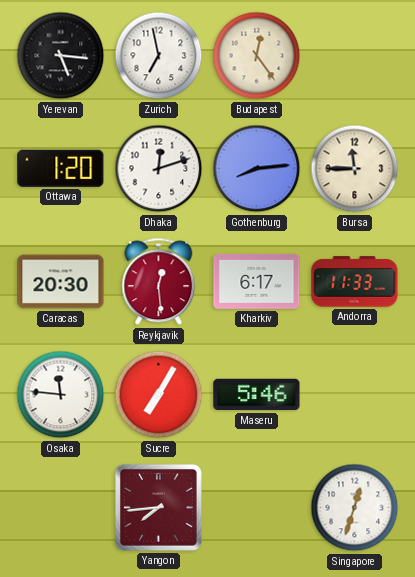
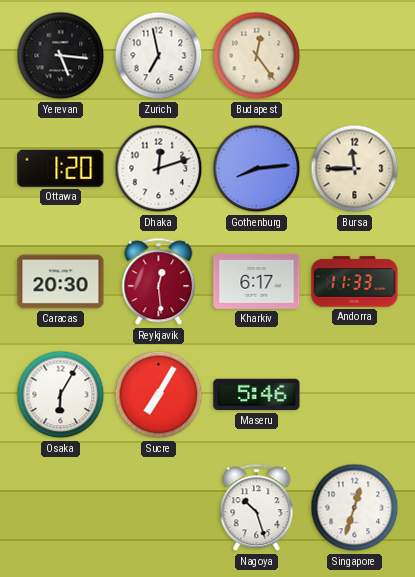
Osaka: 11:46 -> 6:05
Yangon: 7:44 -> none
Nagoya: none -> 10:27
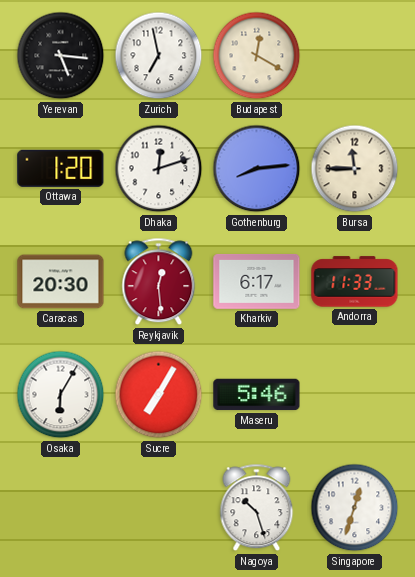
Budapest: 12:24 -> 12:20
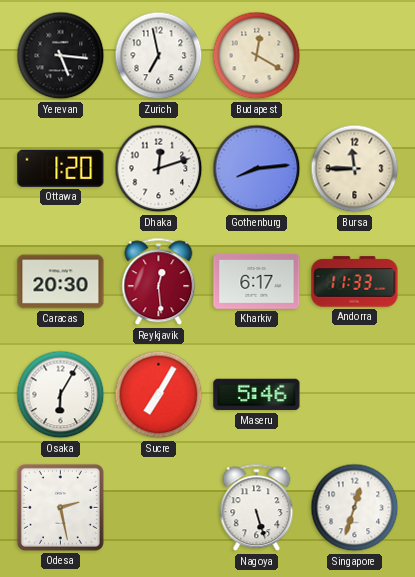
Odesa: none -> 2:28
Nagoya: 10:27 -> 5:27
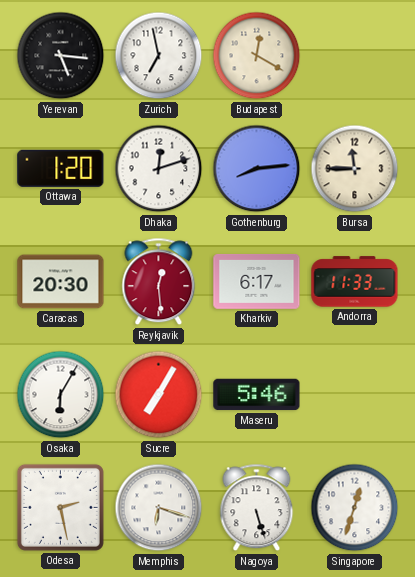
Memphis: none -> 6:18
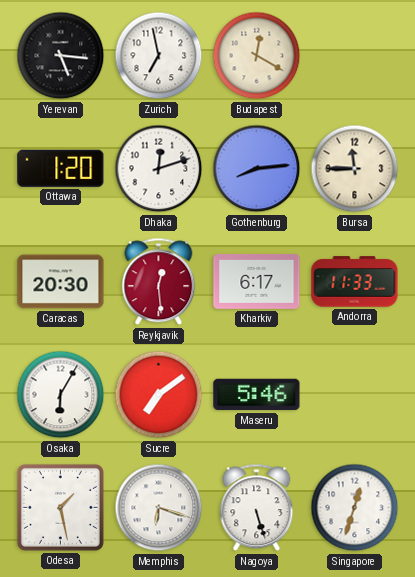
Sucre: 7:05 -> 7:09
Odesa: 2:28 -> 1:28
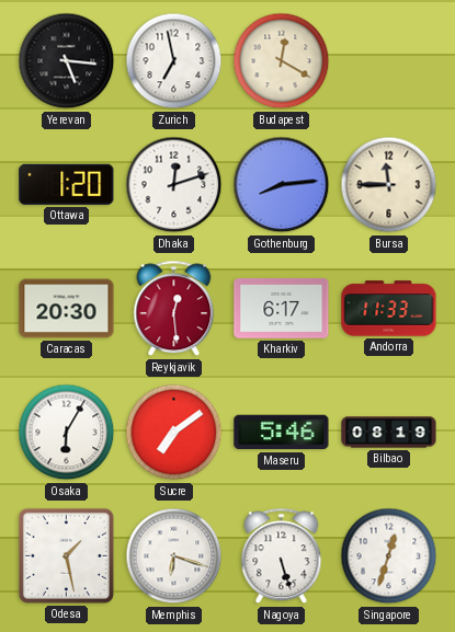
Bilbao: none -> 08:19
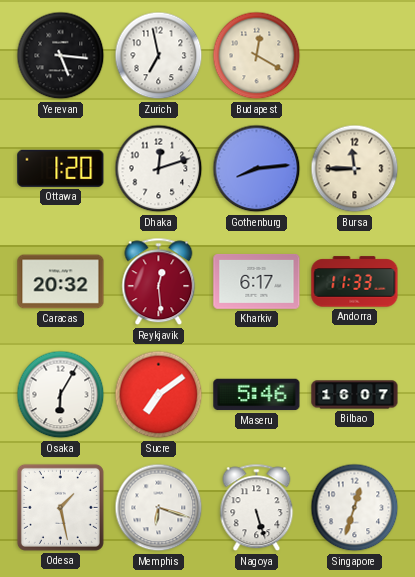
Caracas: 20:30 -> 20:32
Bilbao: 08:19 -> 16:07
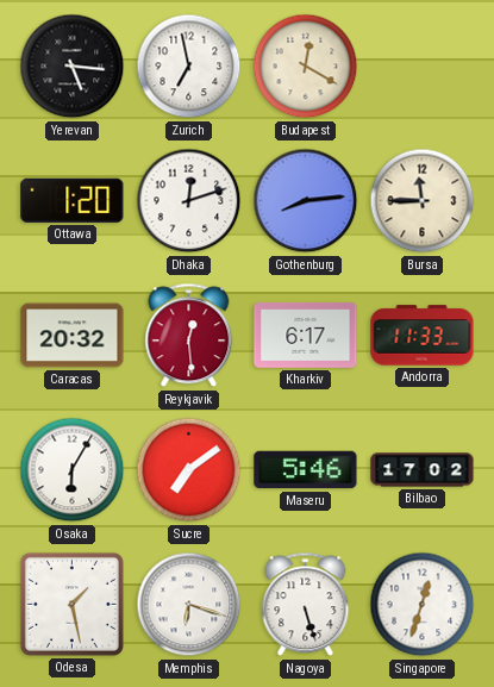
Bilbao: 16:07 -> 17:02
